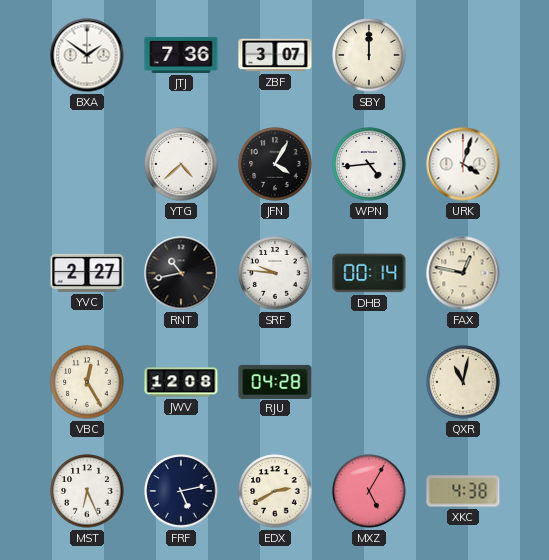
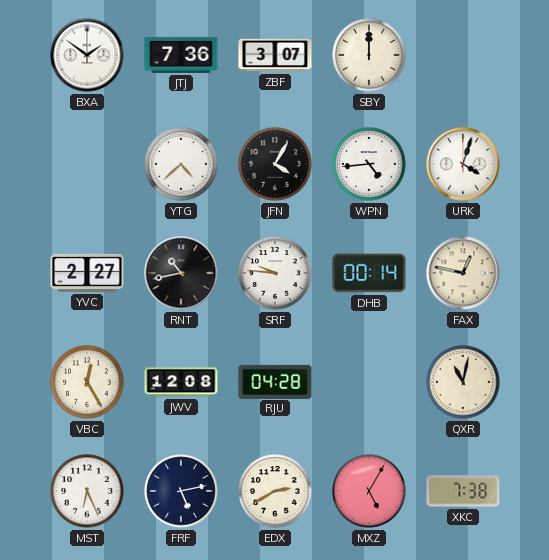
XKC: 4:38 -> 7:38
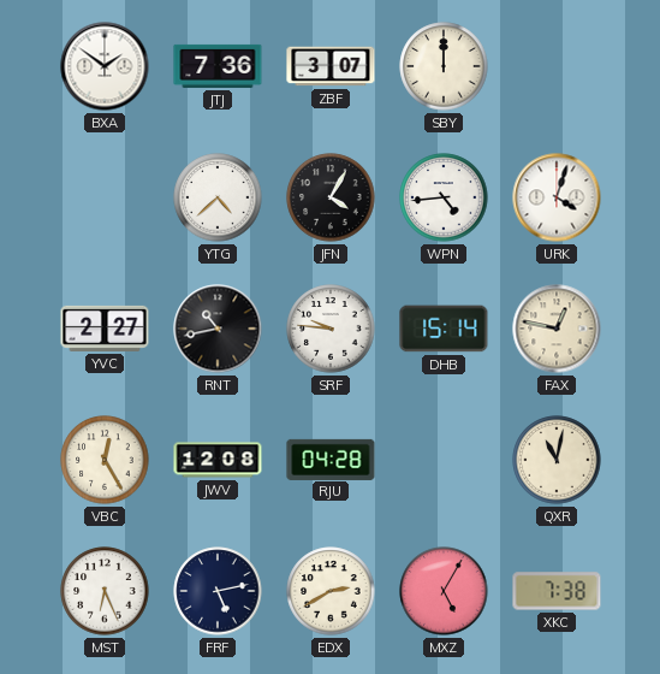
DHB: 00:14 -> 15:14
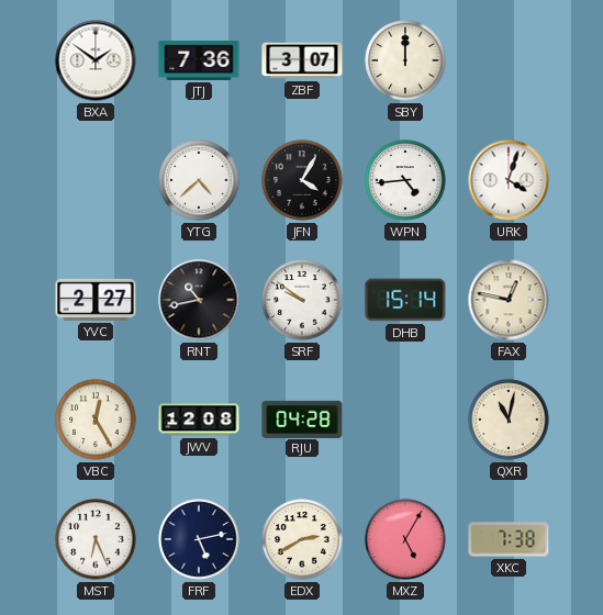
SRF: 9:46 -> 9:51
